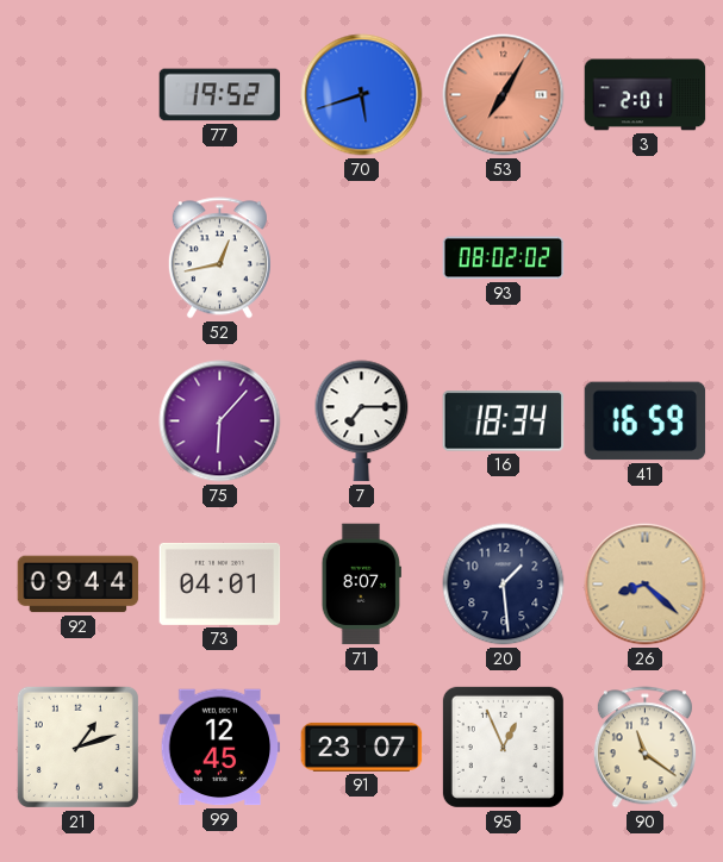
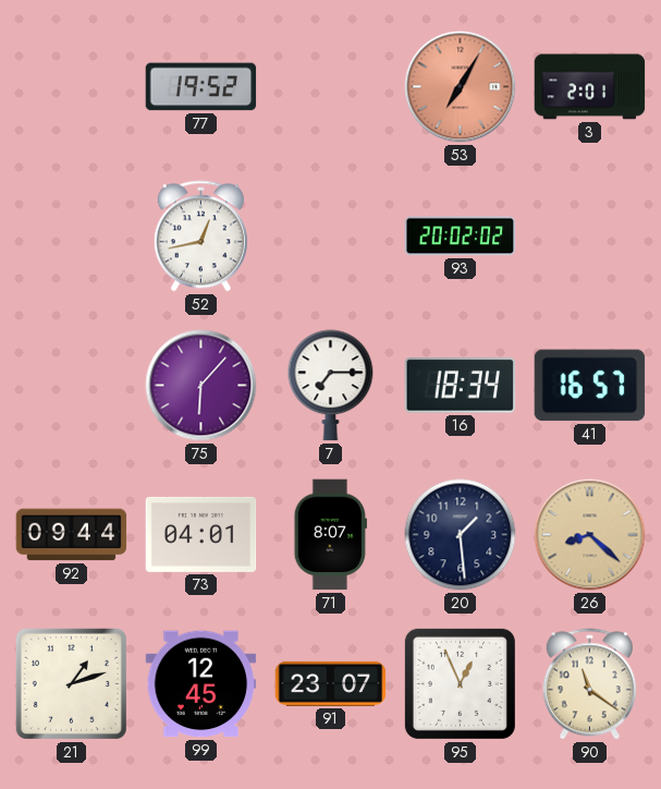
70: 5:42 -> none
93: 08:02 -> 20:02
41: 16:59 -> 16:57
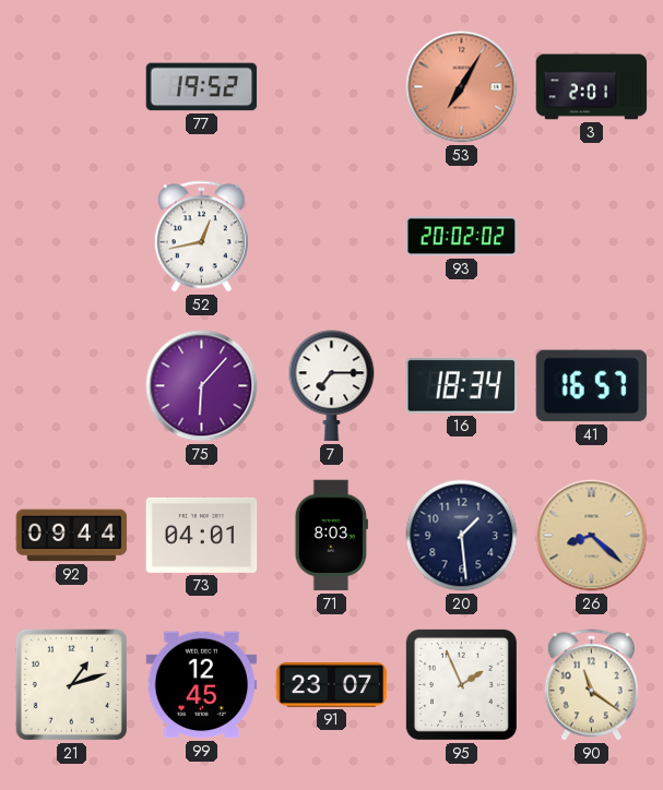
71: 8:07 -> 8:03
95: 12:56 -> 1:56
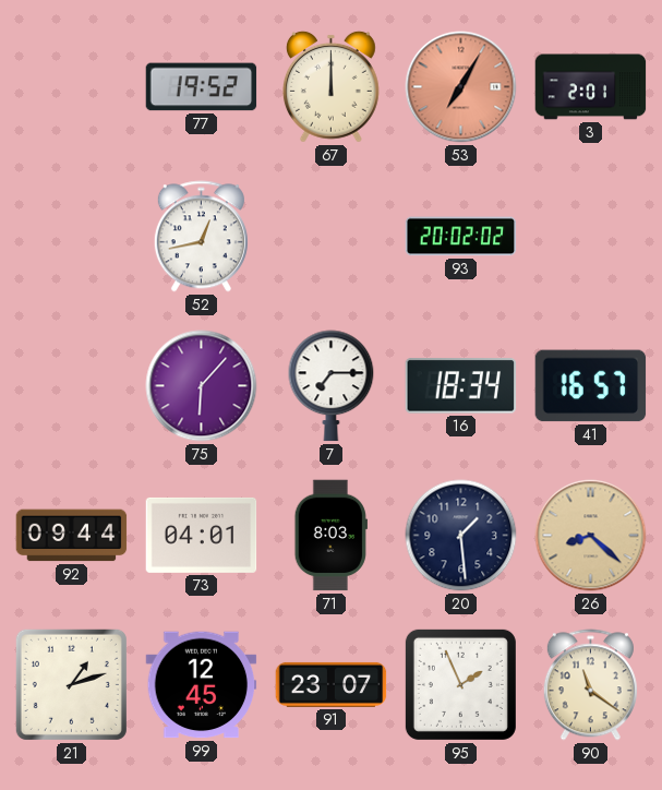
67: none -> 12:00
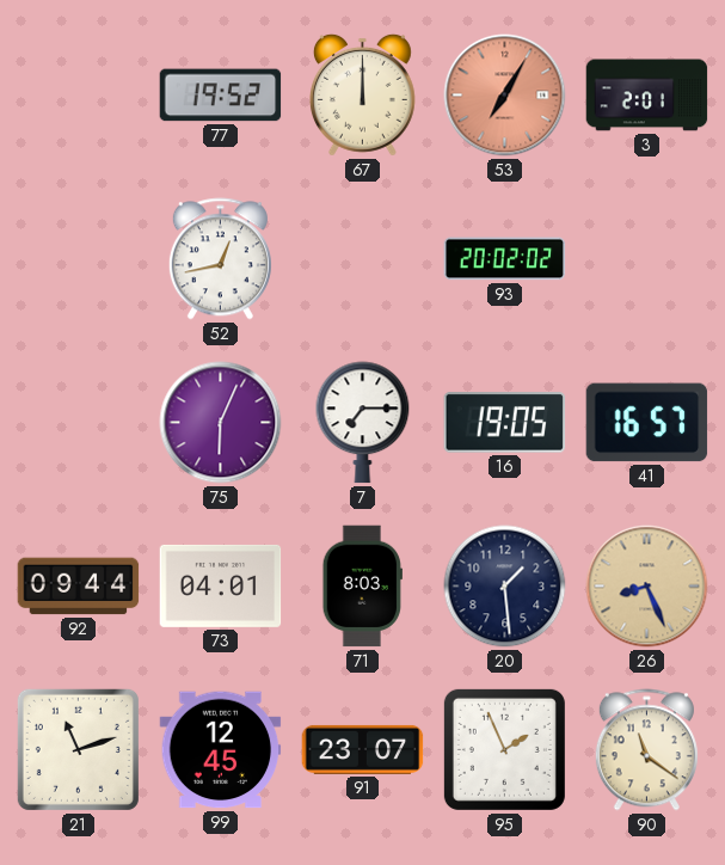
75: 6:07 -> 6:04
16: 18:34 -> 19:05
26: 8:22 -> 8:26
21: 1:12 -> 11:12
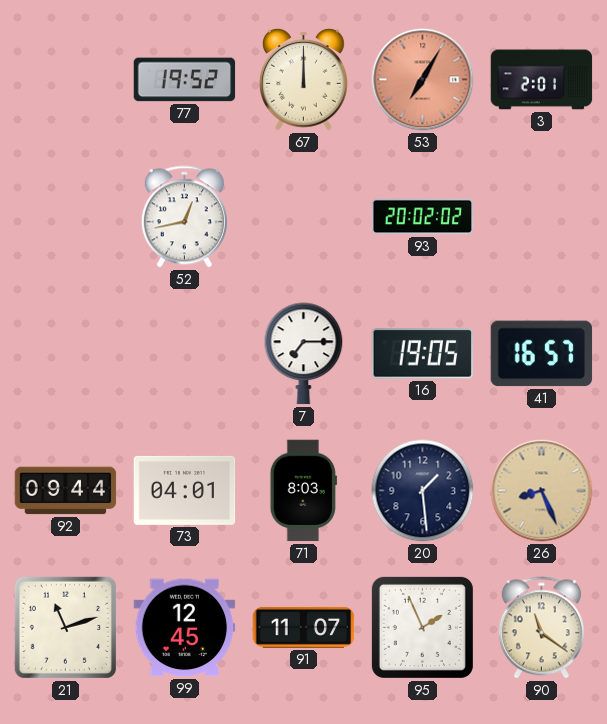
75: 6:04 -> none
91: 23:07 -> 11:07
